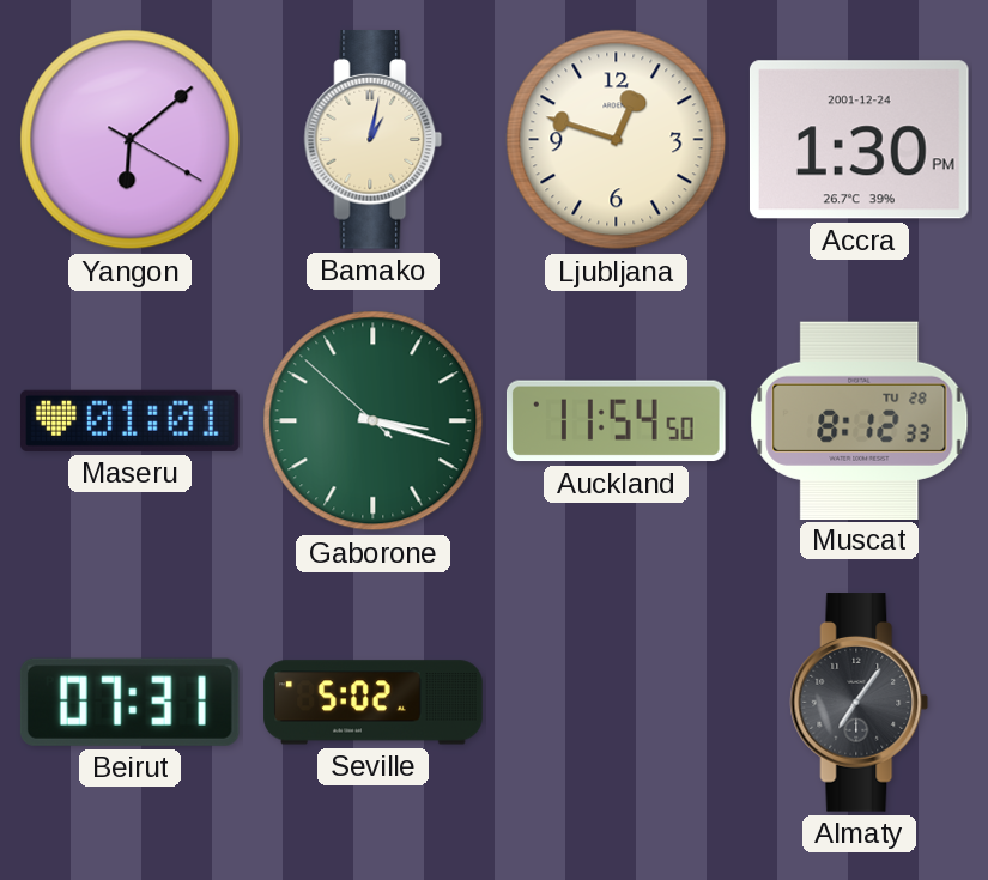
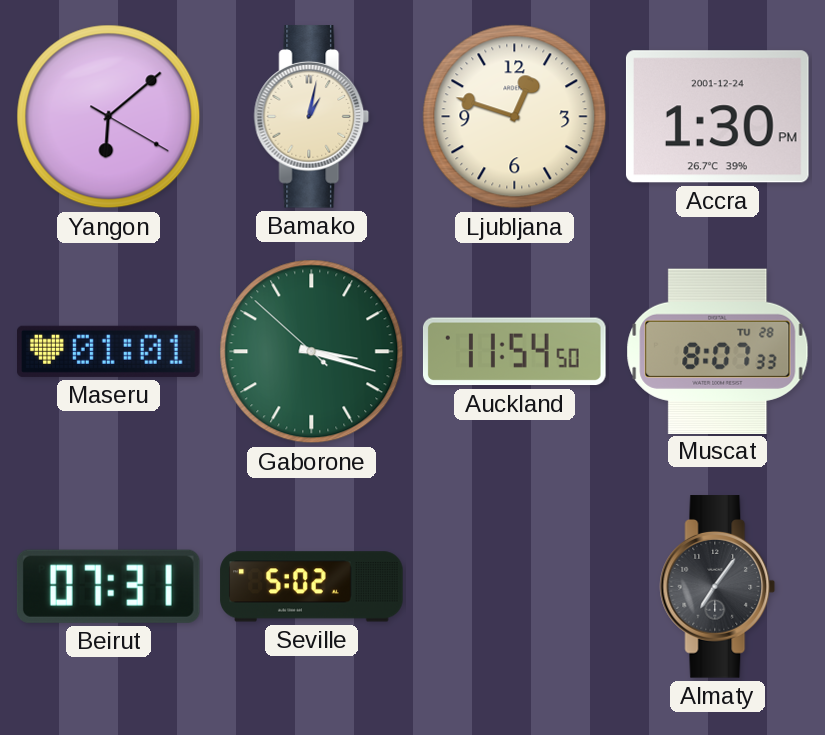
Muscat: 8:12 -> 8:07
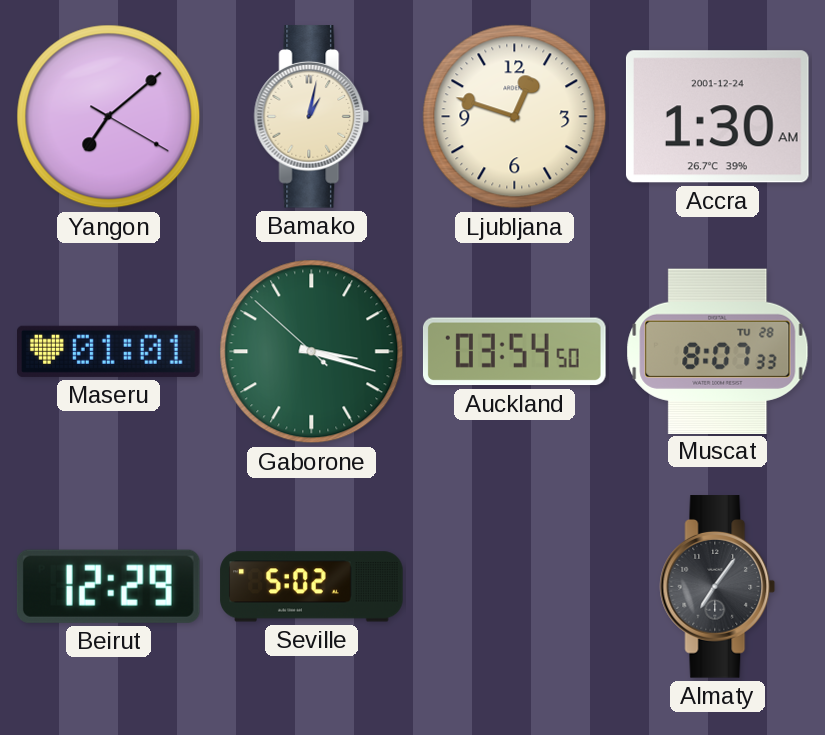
Yangon: 6:08 -> 7:08
Accra: 1:30 PM -> 1:30 AM
Auckland: 11:54 -> 03:54
Beirut: 07:31 -> 12:29
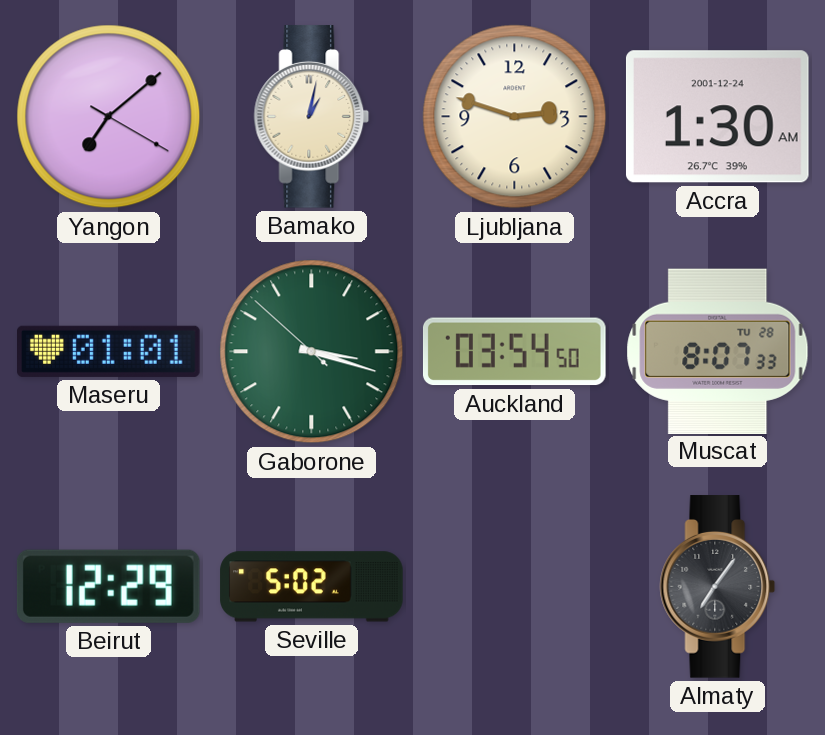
Ljubljana: 12:48 -> 2:48
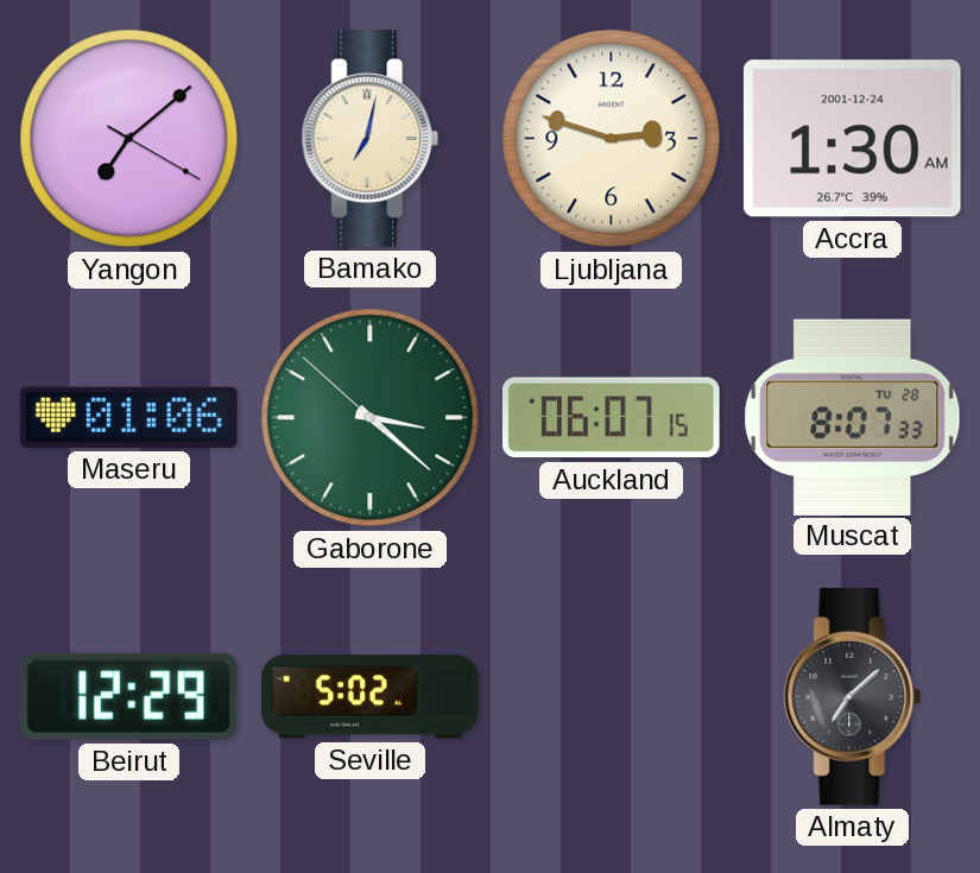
Bamako: 1:02 -> 7:02
Maseru: 01:01 -> 01:06
Gaborone: 3:17 -> 3:21
Auckland: 03:54 -> 06:07
Almaty: 7:06 -> 7:08
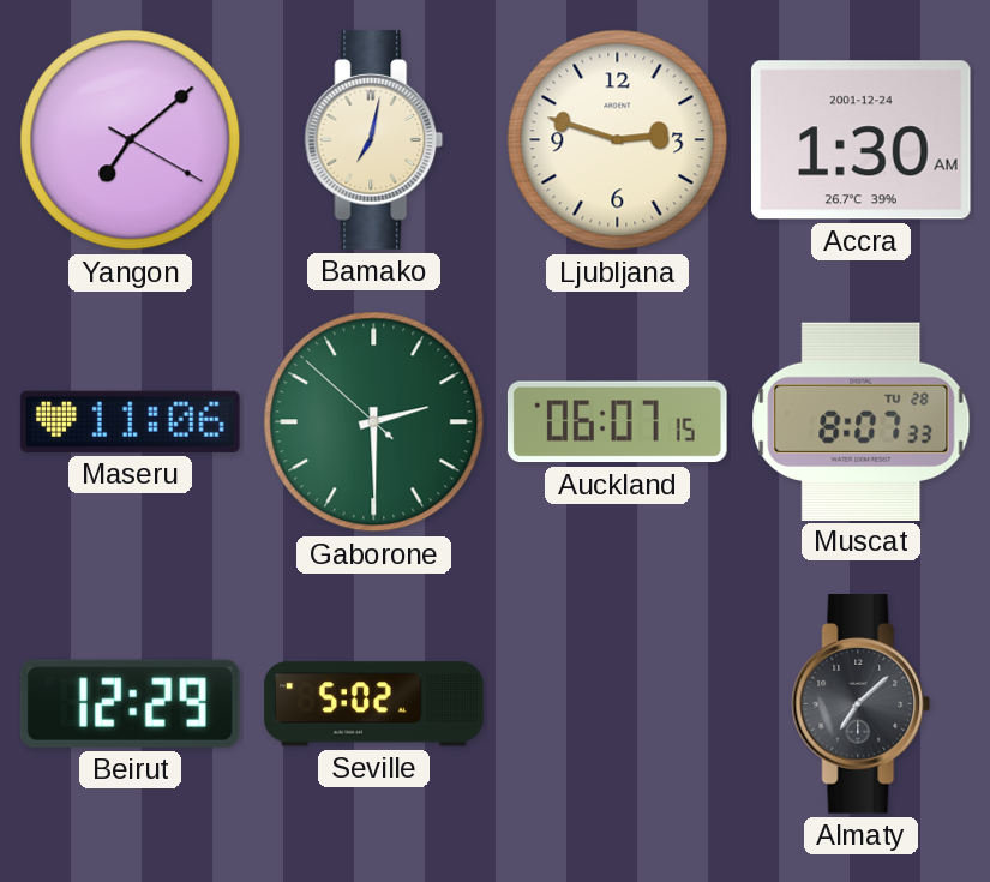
Maseru: 01:06 -> 11:06
Gaborone: 3:21 -> 2:29
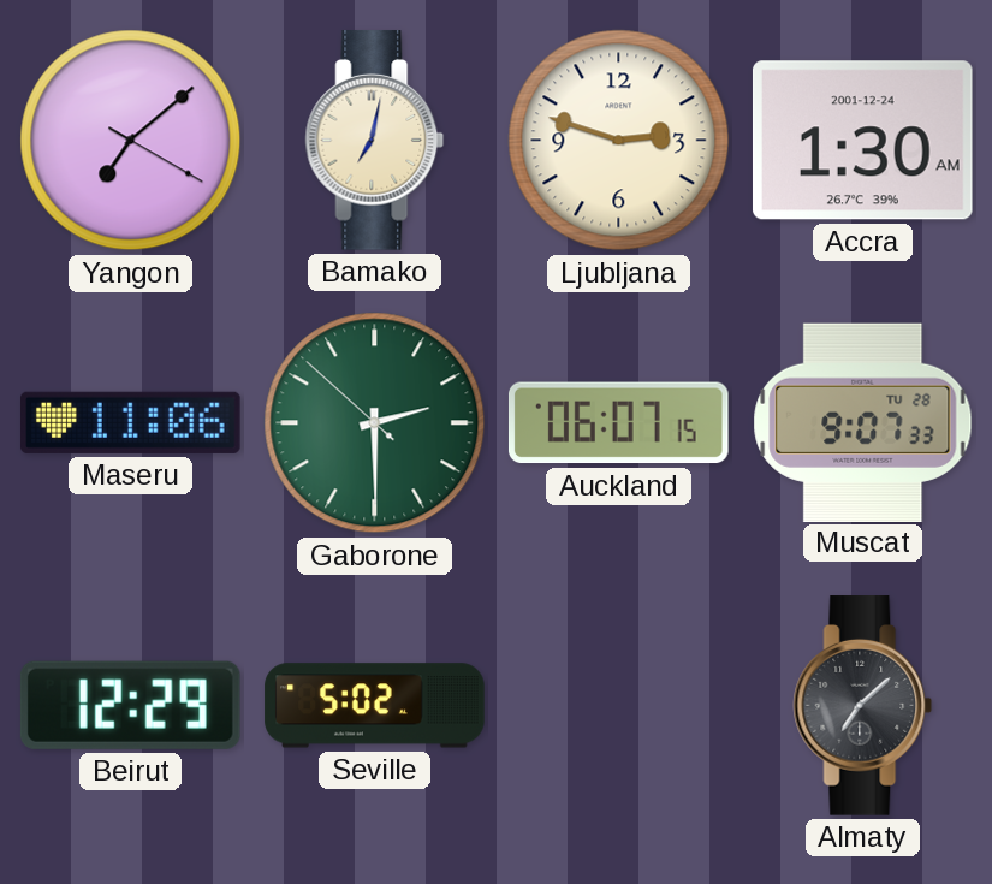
Muscat: 8:07 -> 9:07
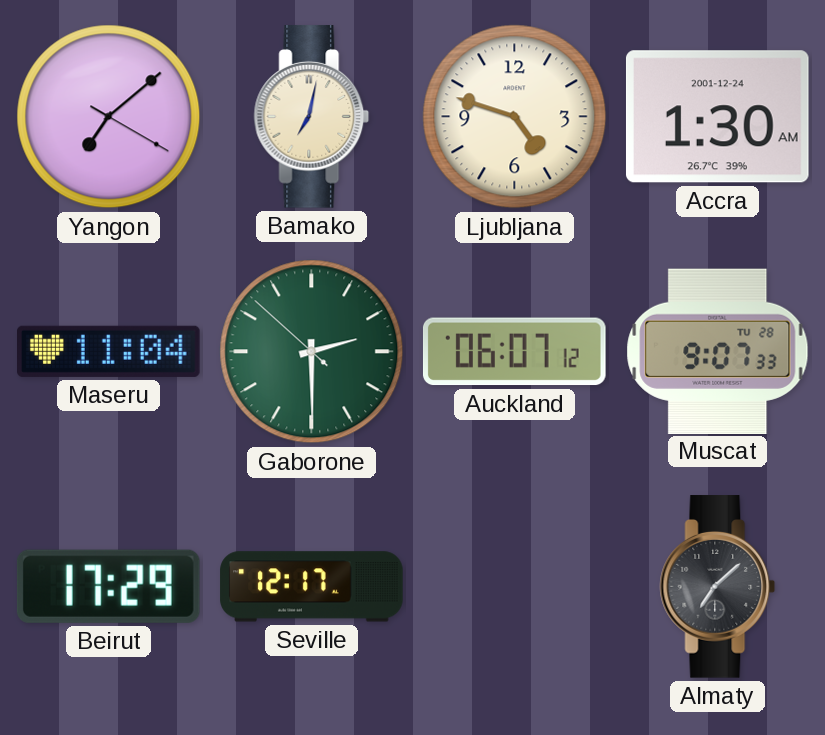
Ljubljana: 2:48 -> 4:48
Maseru: 11:06 -> 11:04
Auckland: 06:07:15 -> 06:07:12
Beirut: 12:29 -> 17:29
Seville: 5:02 -> 12:17
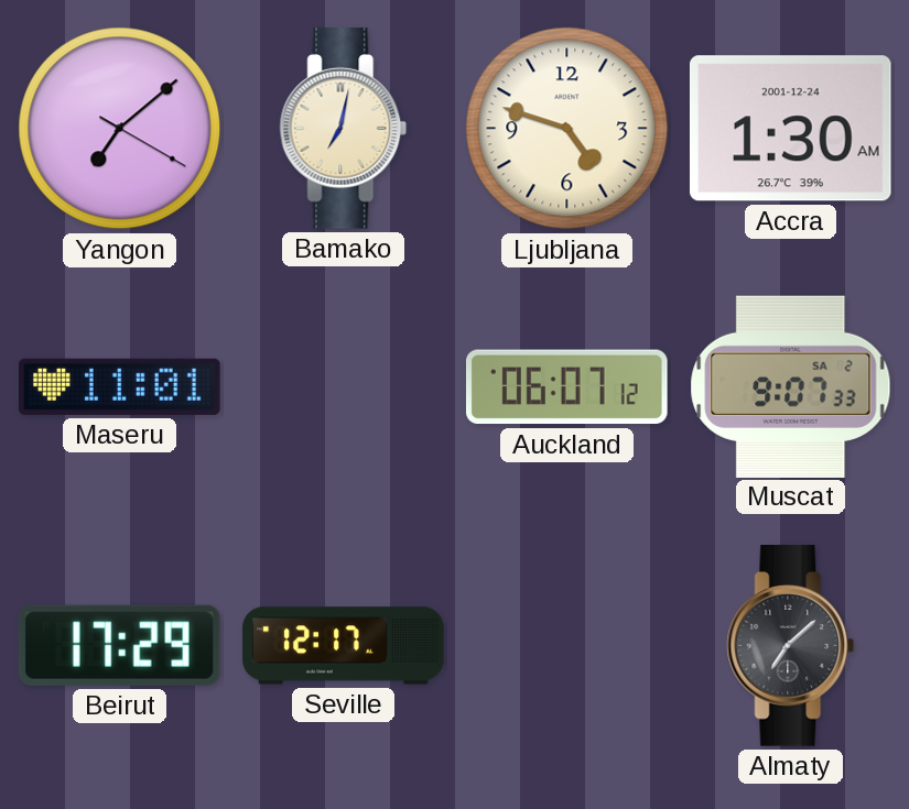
Maseru: 11:04 -> 11:01
Gaborone: 2:29 -> none
Muscat date: TU 28 -> SA 2
